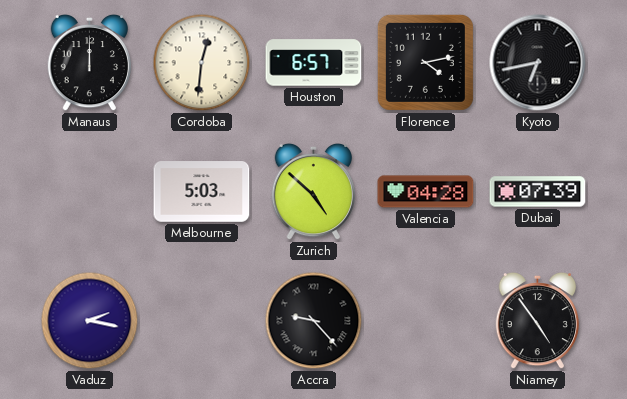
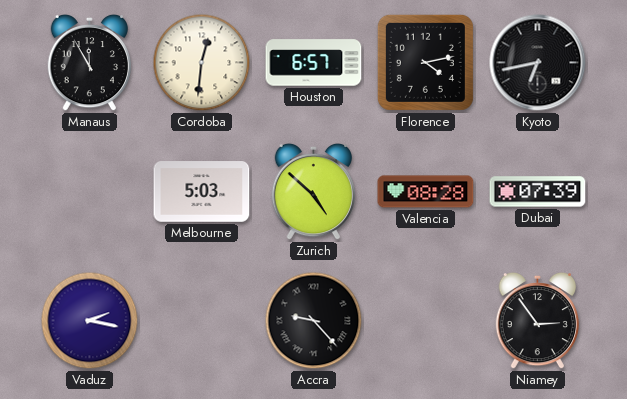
Manaus: 12:00 -> 11:55
Valencia: 04:28 -> 08:28
Niamey: 4:54 -> 2:54
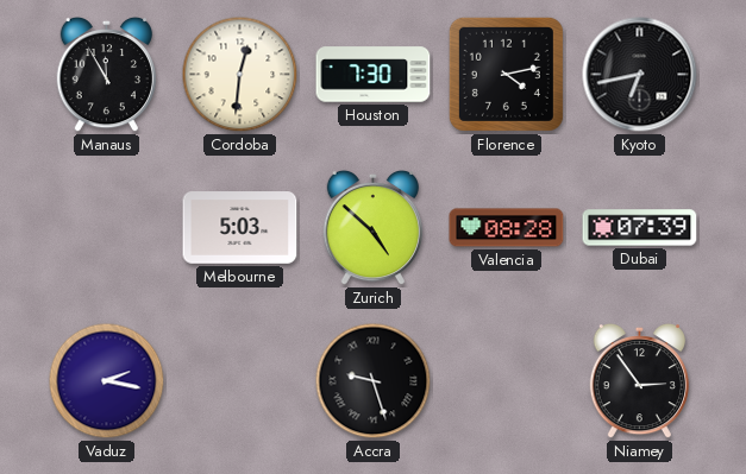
Houston: 6:57 -> 7:30
Accra: 9:23 -> 9:27
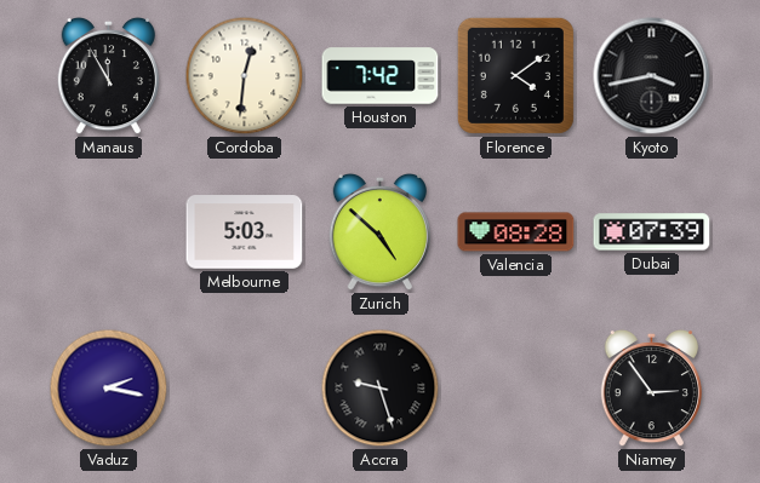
Houston: 7:30 -> 7:42
Florence: 4:13 -> 4:09
Kyoto: 6:43 -> 3:43
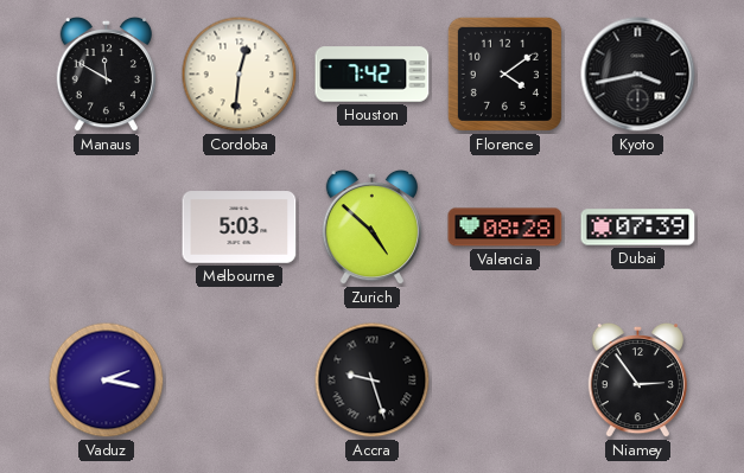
Manaus: 11:55 -> 11:50
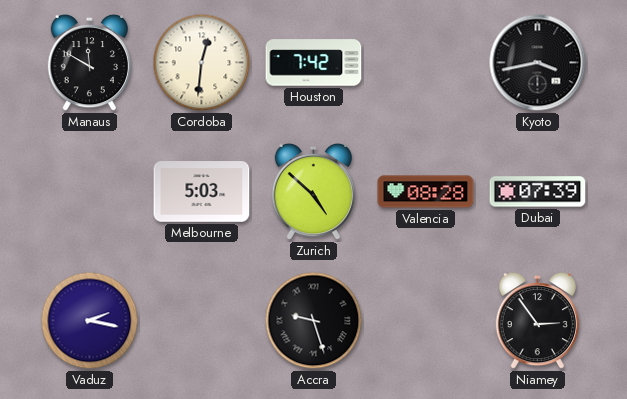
Florence: 4:09 -> none
